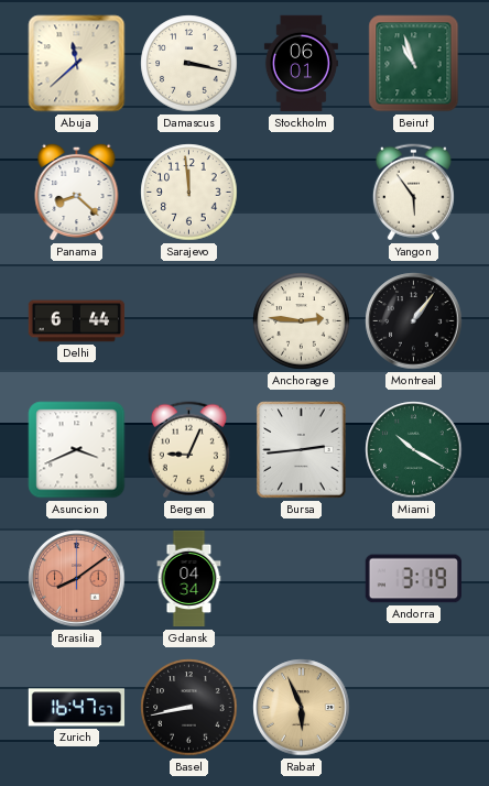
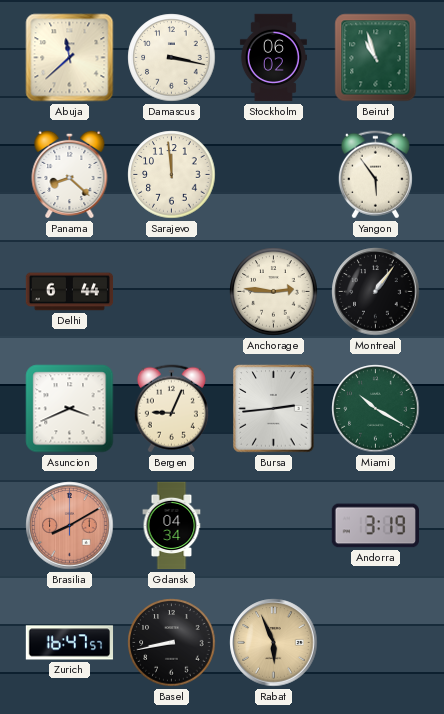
Stockholm: 06:01 -> 06:02
Brasilia: 8:09 -> 8:10
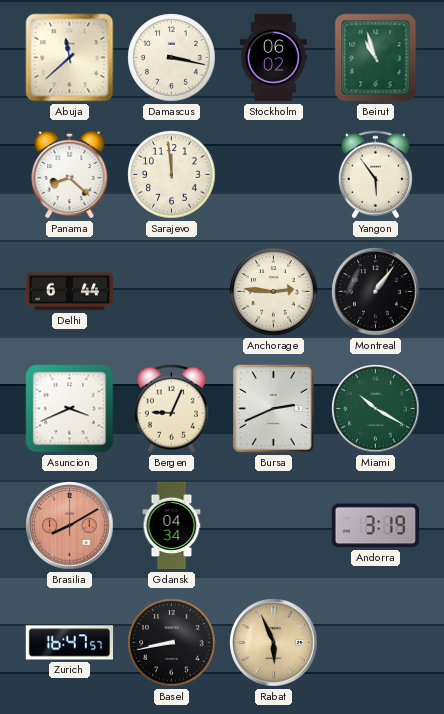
Bursa: 2:44 -> 2:41
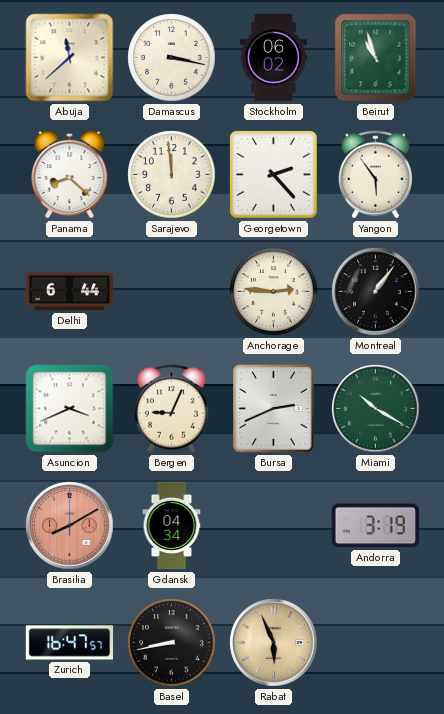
Georgetown: none -> 2:23
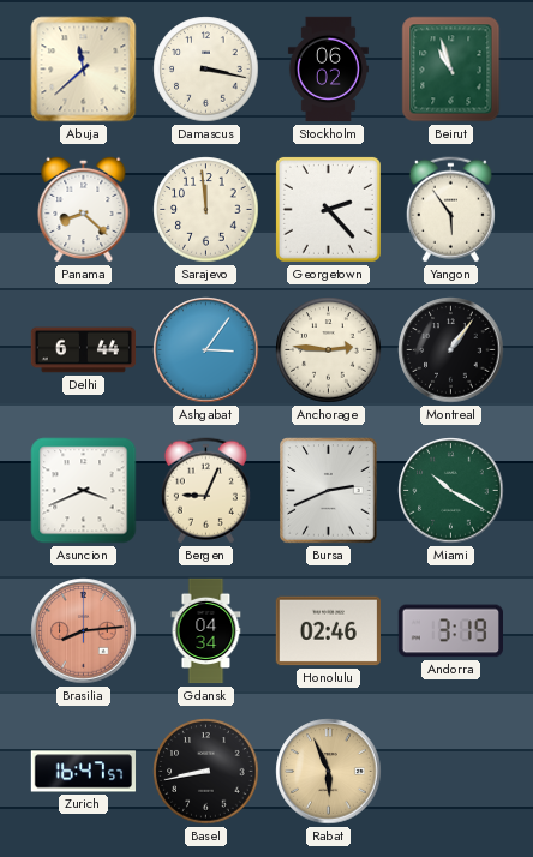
Ashgabat: none -> 3:06
Brasilia: 8:10 -> 8:14
Honolulu: none -> 02:46
